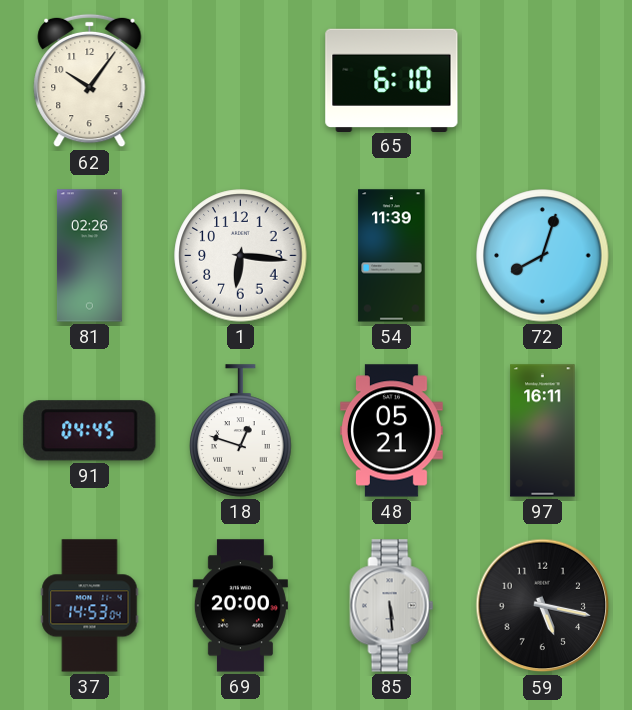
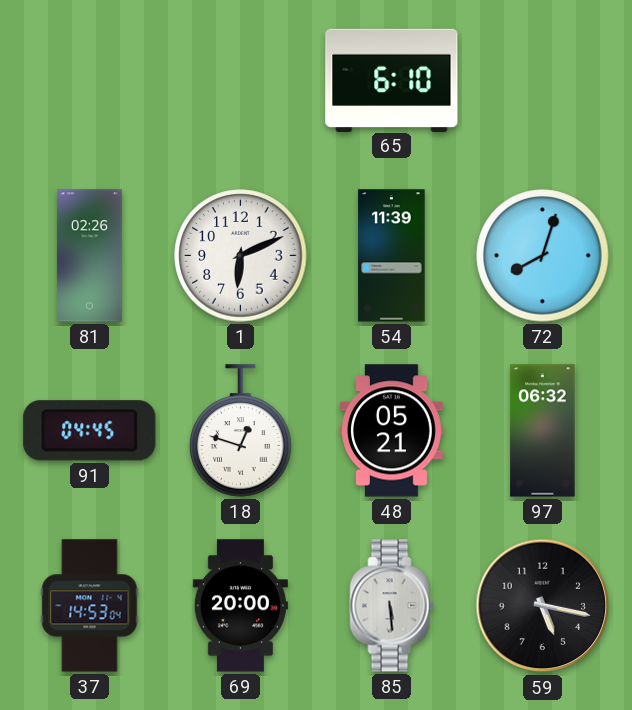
62: 10:06 -> none
1: 6:16 -> 6:11
97: 16:11 -> 06:32
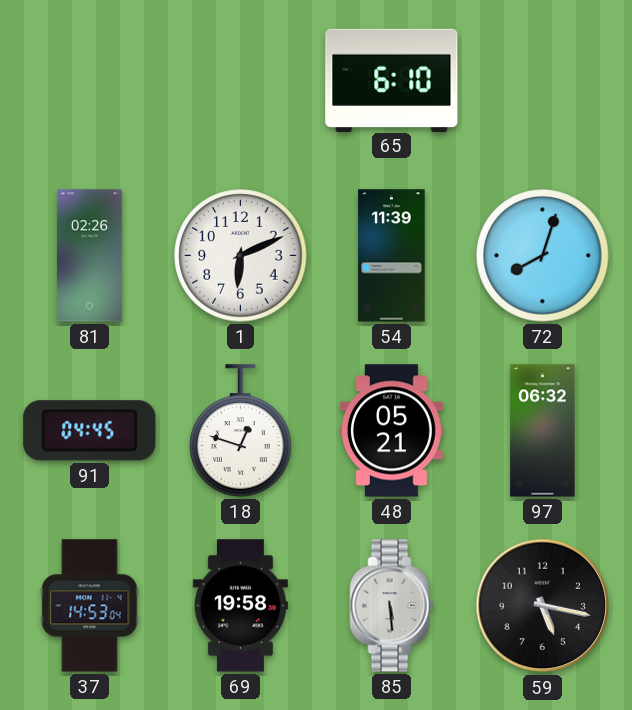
69: 20:00 -> 19:58
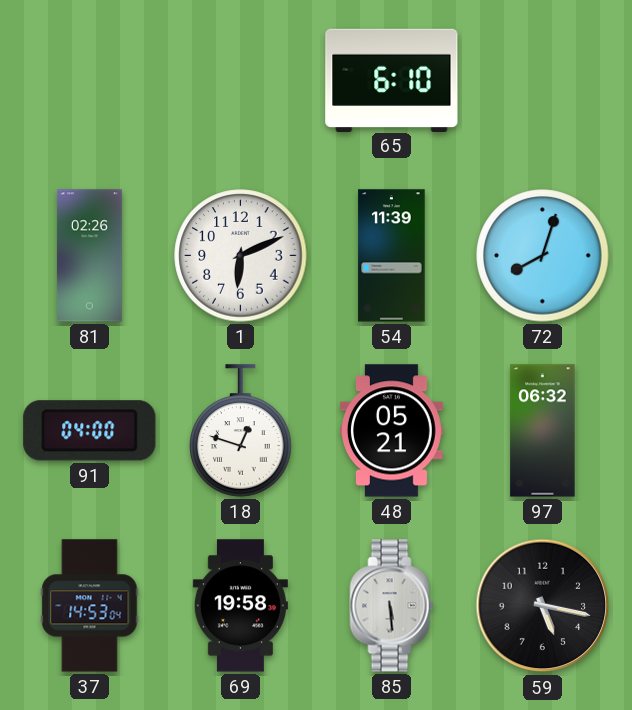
91: 04:45 -> 04:00
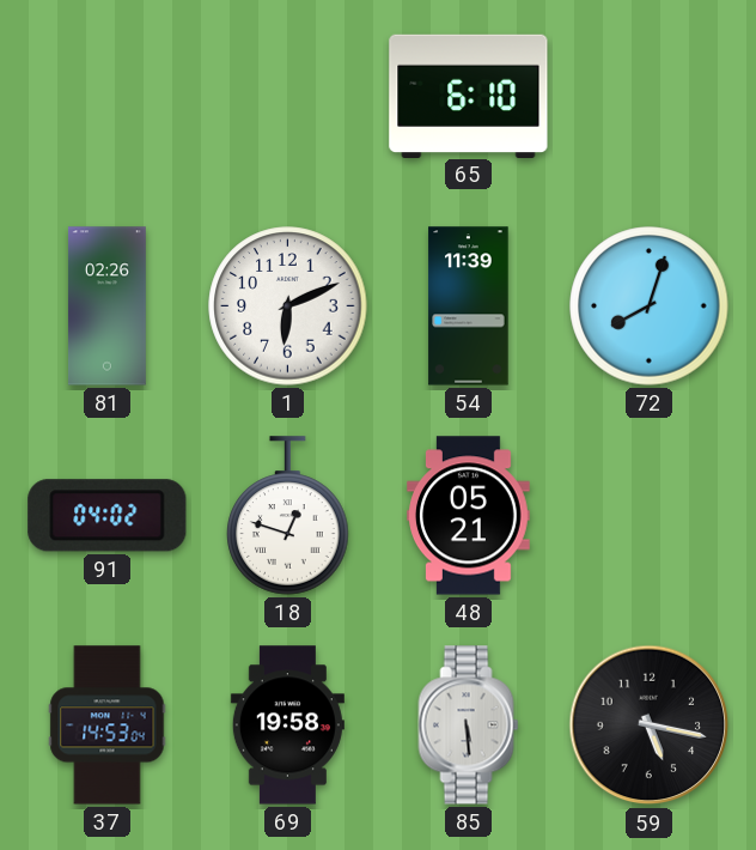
91: 04:00 -> 04:02
97: 06:32 -> none
